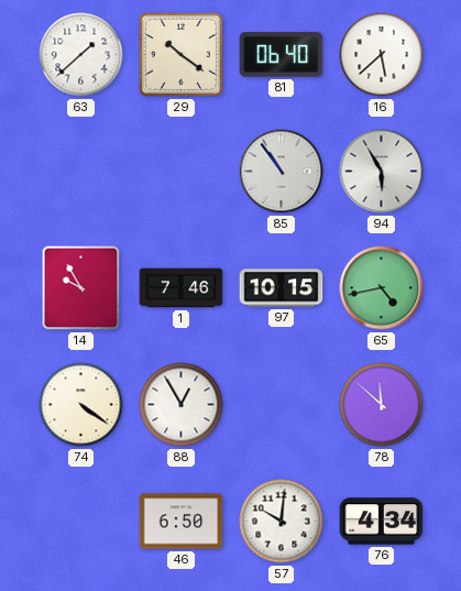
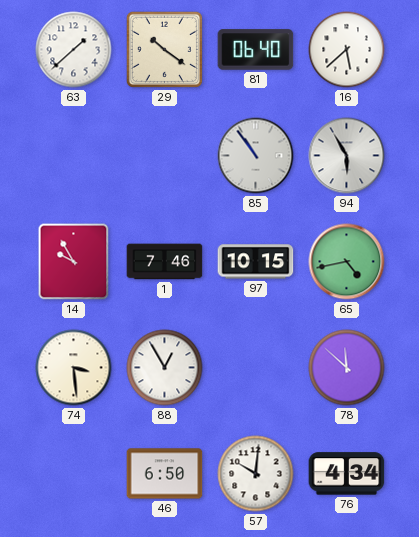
74: 4:21 -> 3:29
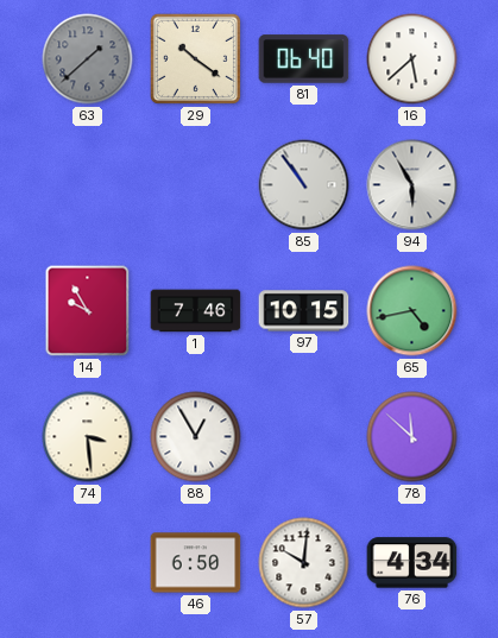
63 dial: white -> grey
